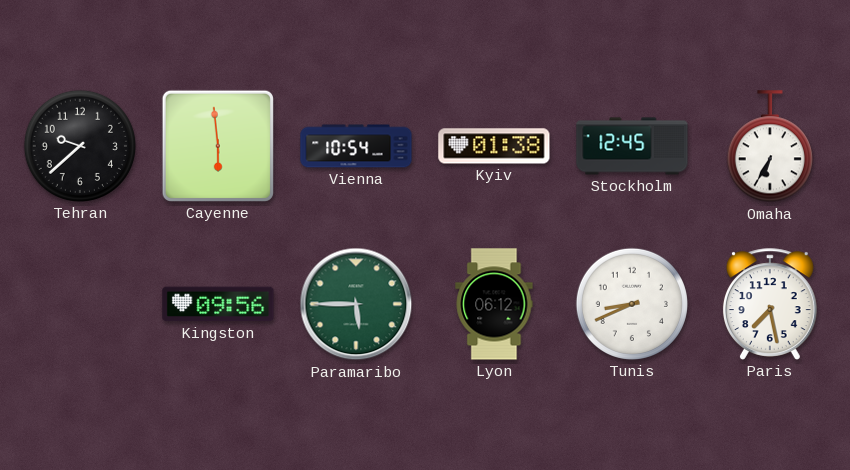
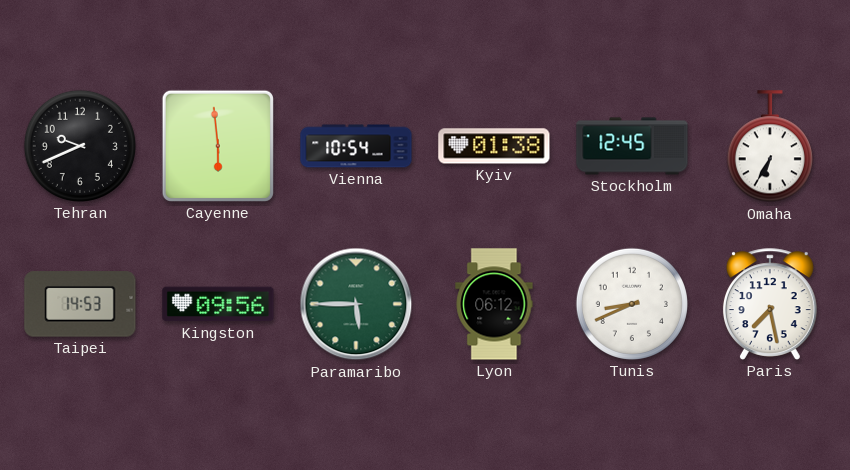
Tehran: 9:38 -> 9:41
Taipei: none -> 14:53
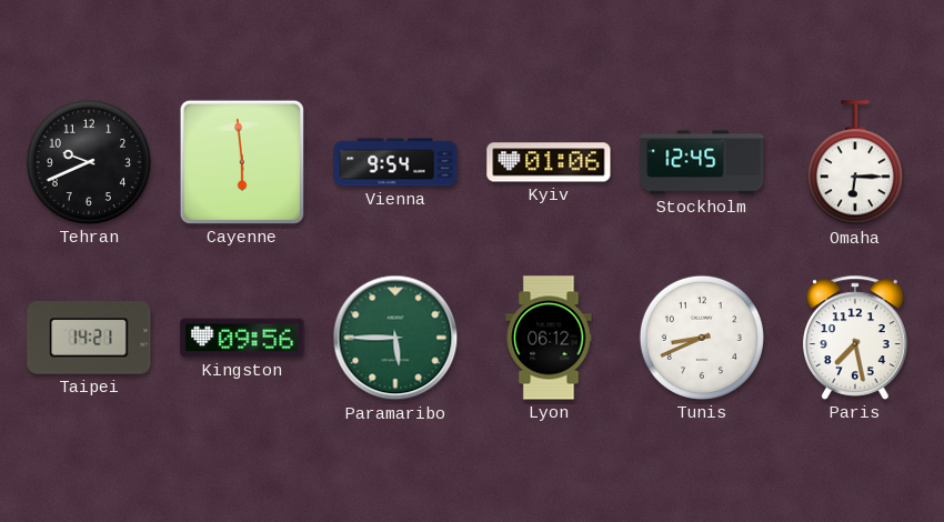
Vienna: 10:54 -> 9:54
Kyiv: 01:38 -> 01:06
Omaha: 6:35 -> 6:15
Taipei: 14:53 -> 14:21
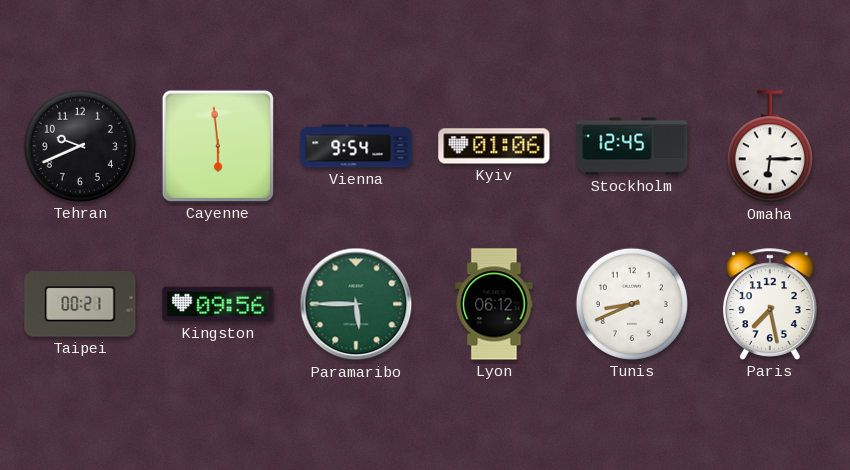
Taipei: 14:21 -> 00:21
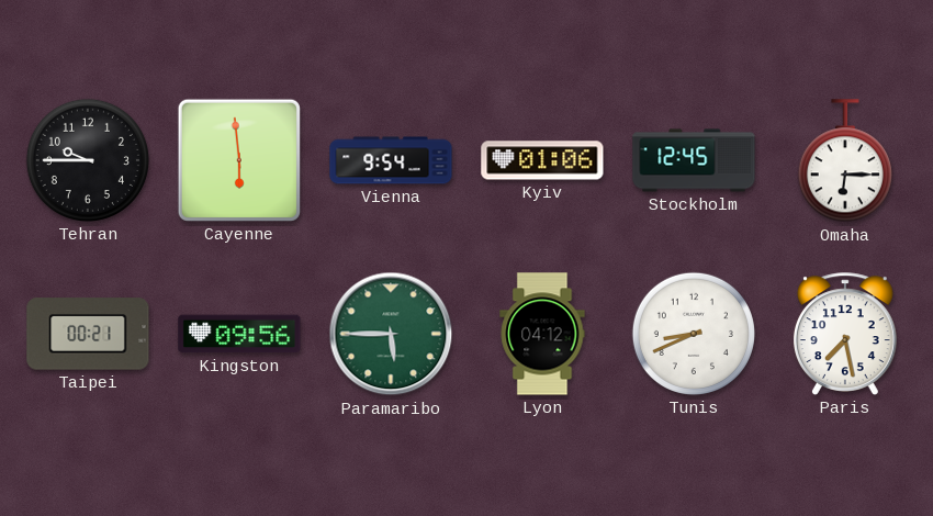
Tehran: 9:41 -> 9:45
Lyon: 06:12 -> 04:12
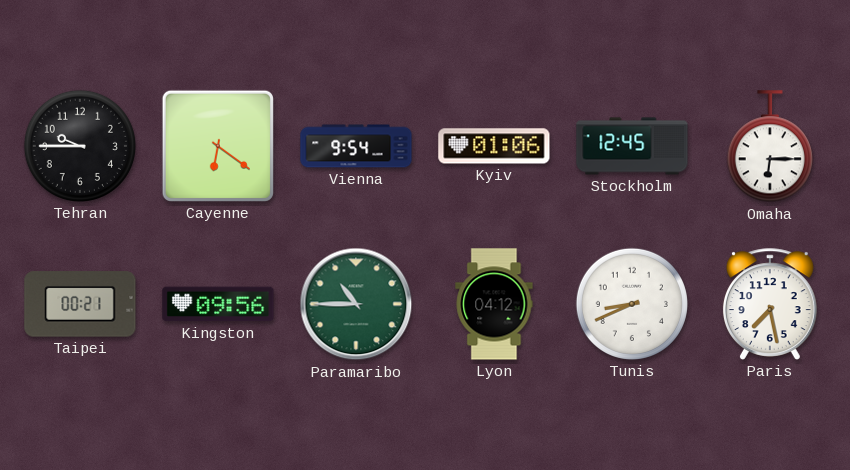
Cayenne: 5:59 -> 6:21
Paramaribo: 5:45 -> 10:45
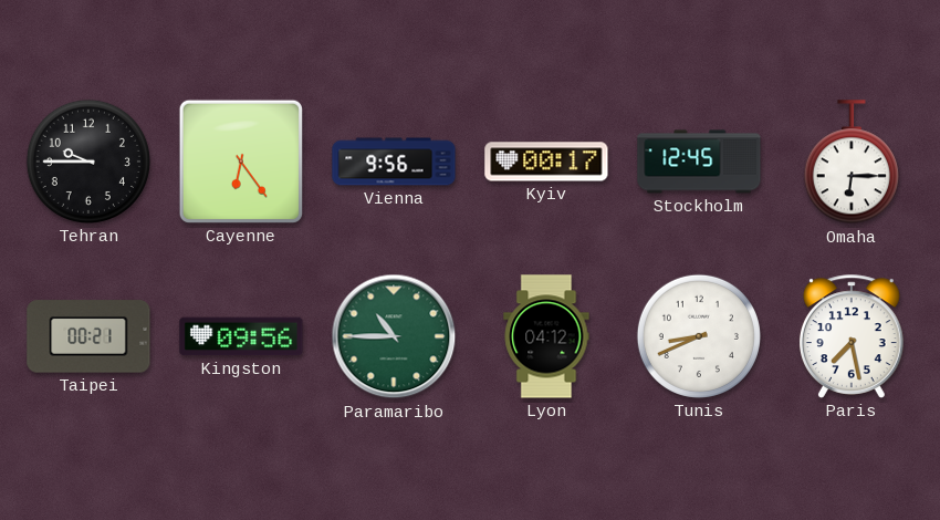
Cayenne: 6:21 -> 6:24
Vienna: 9:54 -> 9:56
Kyiv: 01:06 -> 00:17
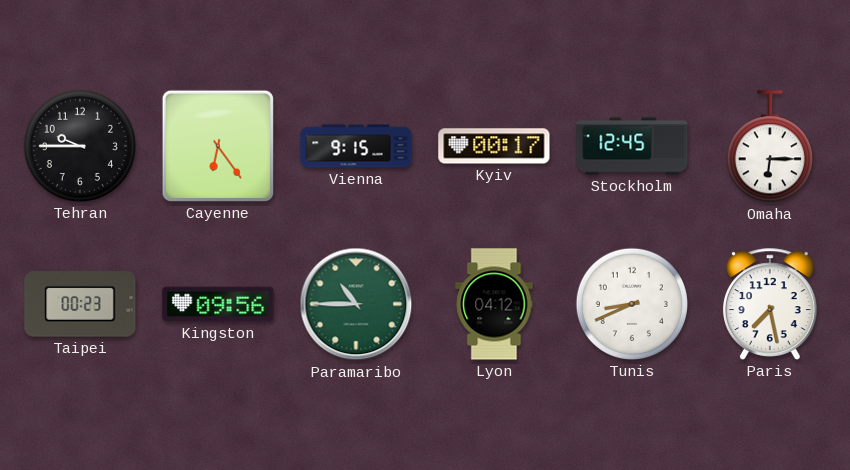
Vienna: 9:56 -> 9:15
Taipei: 00:21 -> 00:23
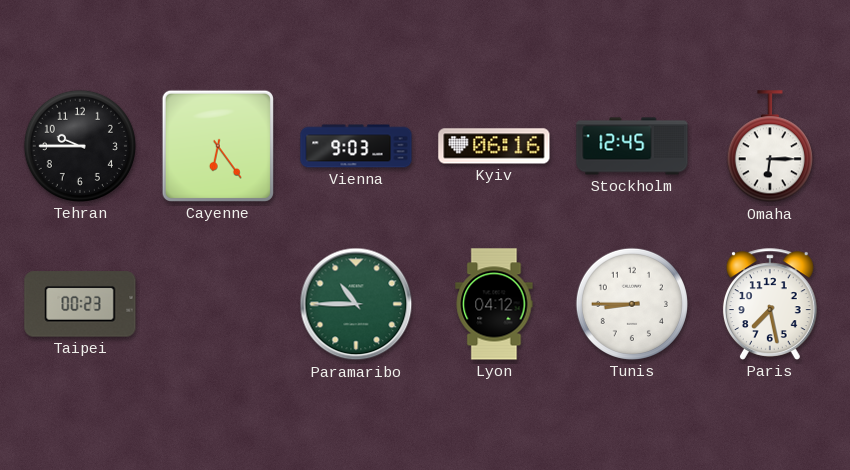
Vienna: 9:15 -> 9:03
Kyiv: 00:17 -> 06:16
Kingston: 09:56 -> none
Tunis: 8:41 -> 8:45
